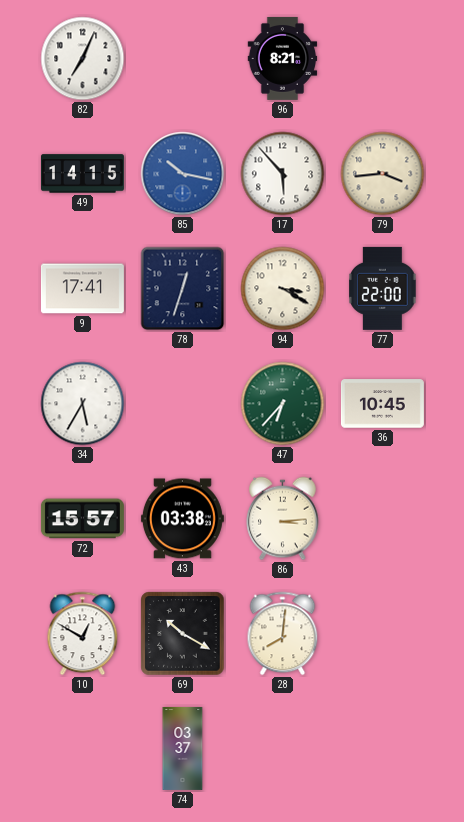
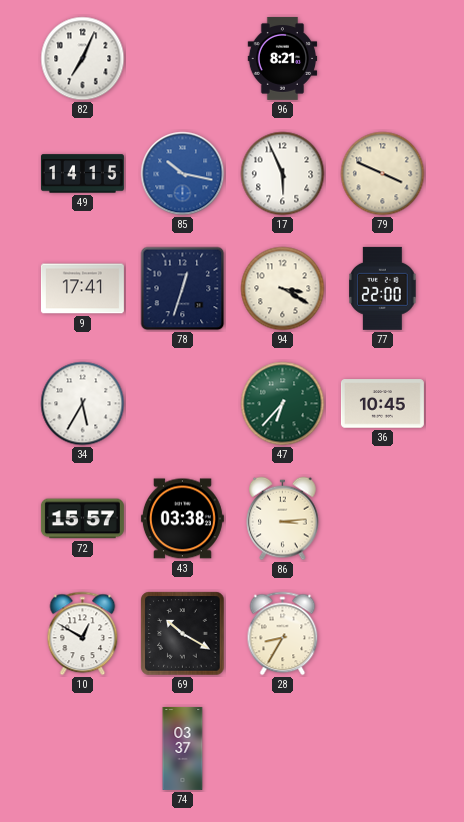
17: 5:53 -> 5:56
79: 3:44 -> 3:49
28: 8:01 -> 8:35
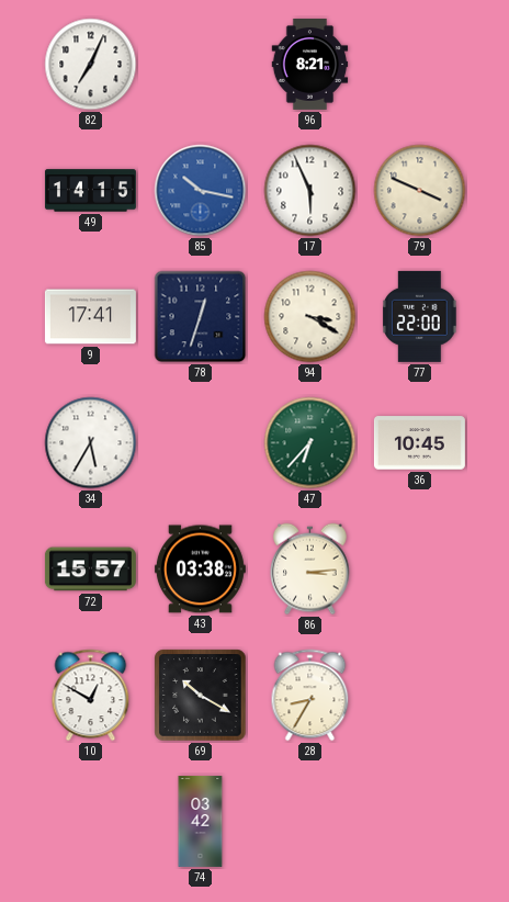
74: 03:37 -> 03:42
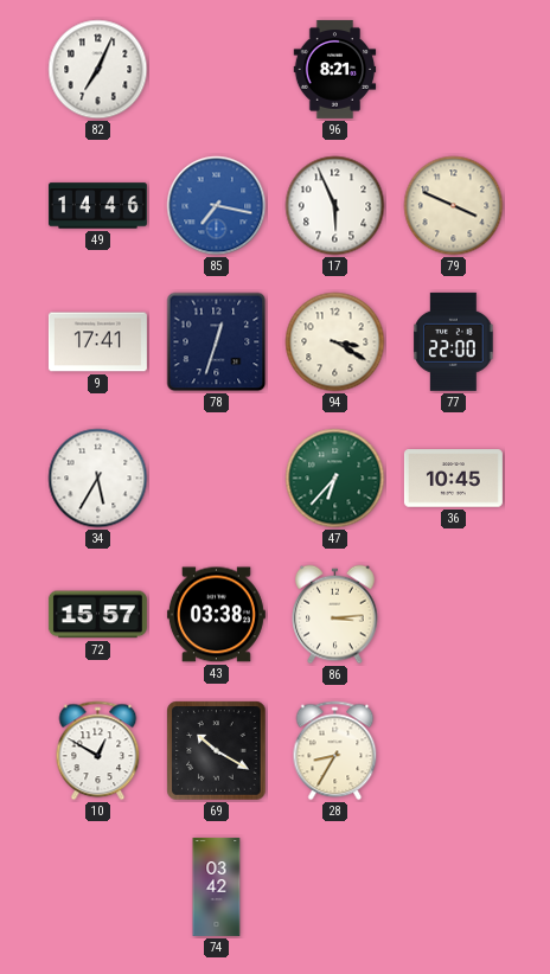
49: 14:15 -> 14:46
85: 10:17 -> 7:17
